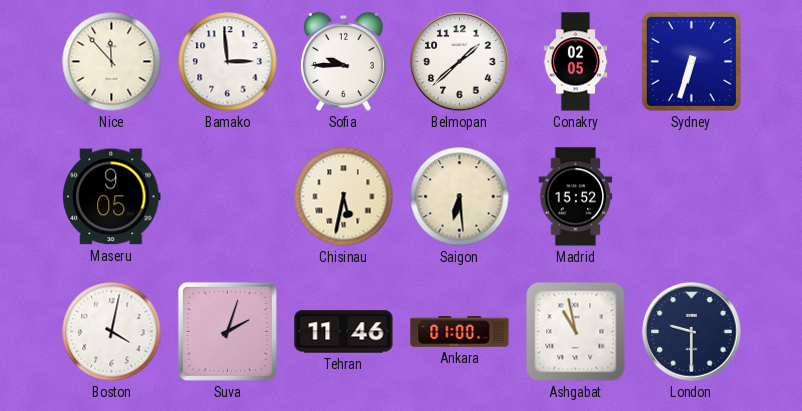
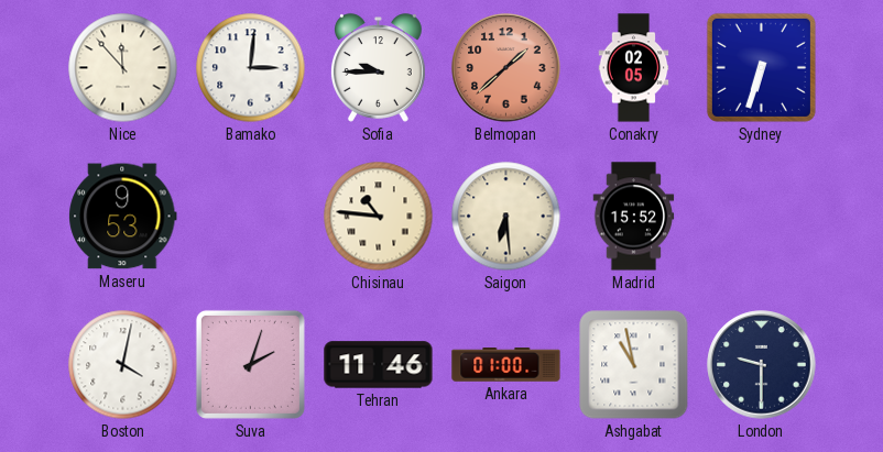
Bamako: 2:59 -> 3:01
Belmopan dial: white -> salmon
Maseru: 9:05 -> 9:53
Chisinau: 5:32 -> 10:46
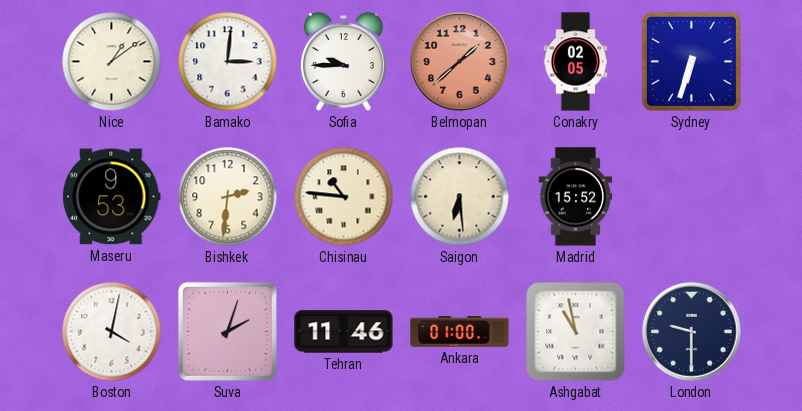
Nice: 11:53 -> 1:09
Bishkek: none -> 2:31
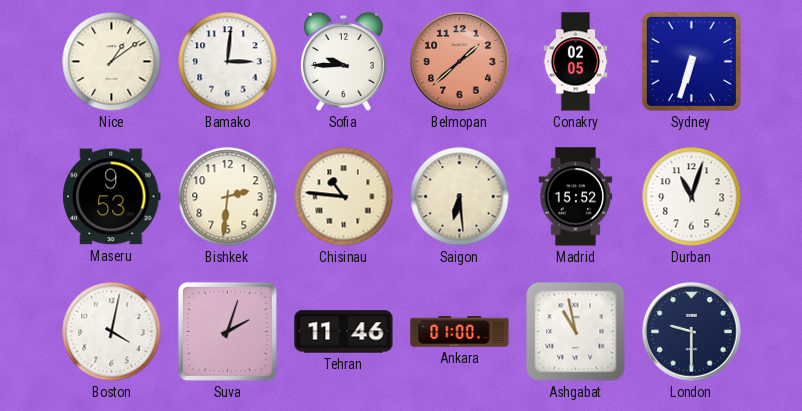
Durban: none -> 11:03
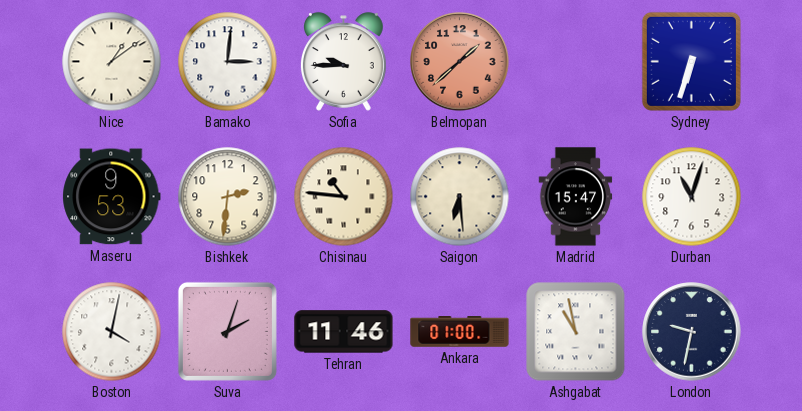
Conakry: 02:05 -> none
Madrid: 15:52 -> 15:47
London: 9:30 -> 9:32
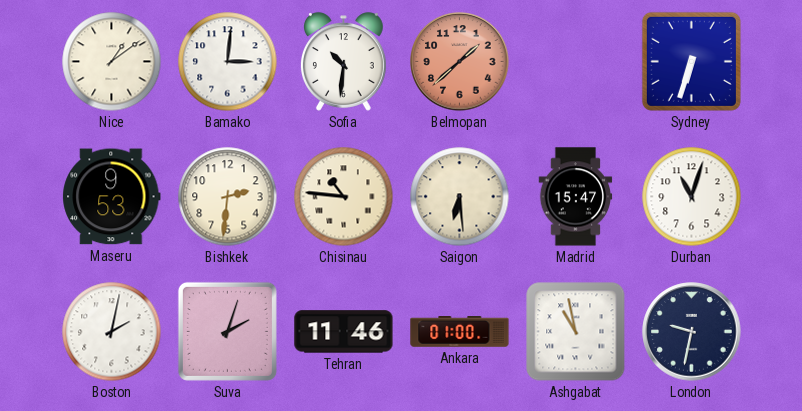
Sofia: 9:45 -> 10:31
Boston: 4:02 -> 2:02
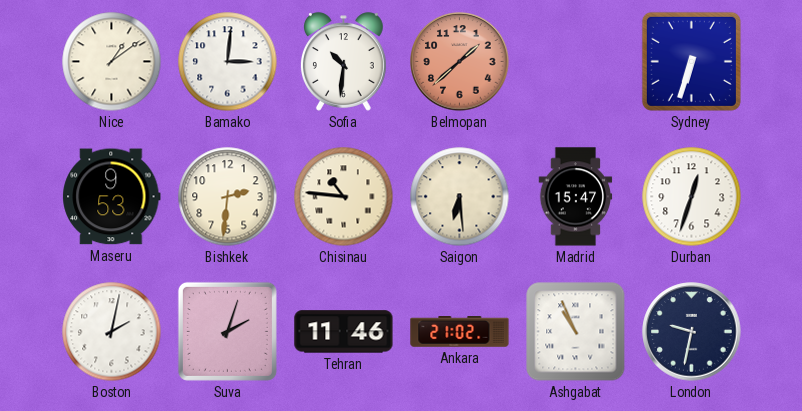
Durban: 11:03 -> 12:33
Ankara: 01:00 -> 21:02
Ashgabat: 10:58 -> 10:56
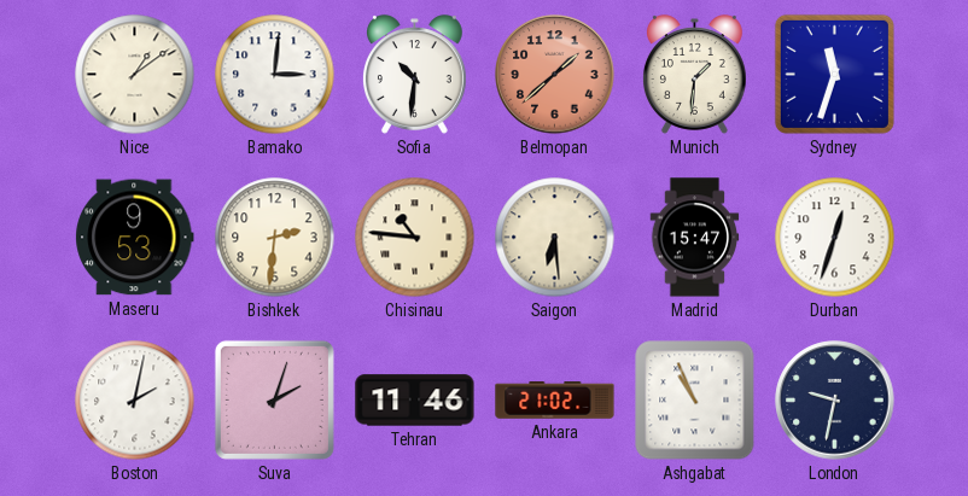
Munich: none -> 1:31
Sydney: 6:33 -> 11:33
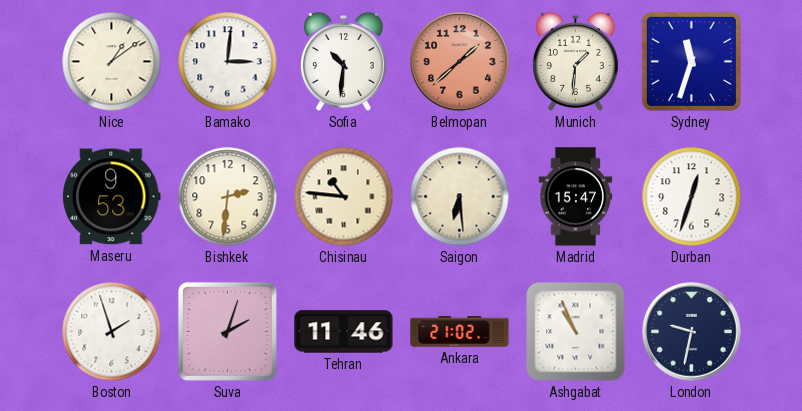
Boston: 2:02 -> 1:57
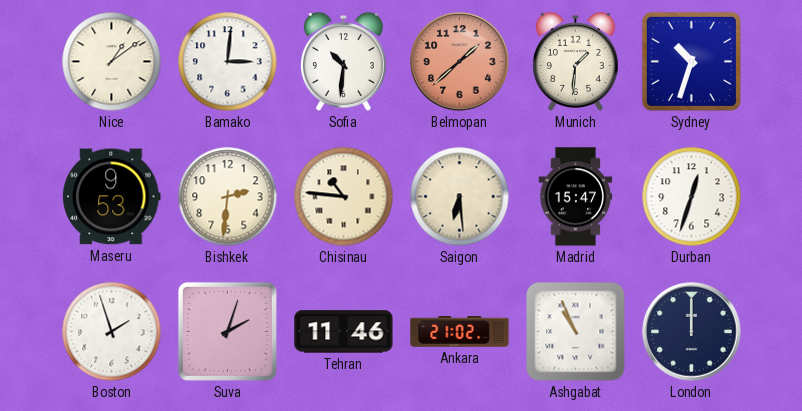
Sydney: 11:33 -> 10:33
London: 9:32 -> 12:00
